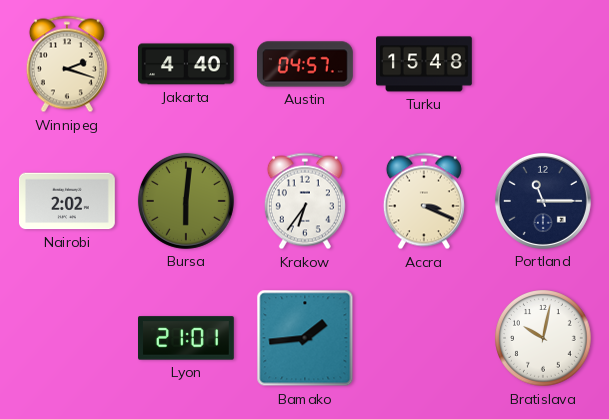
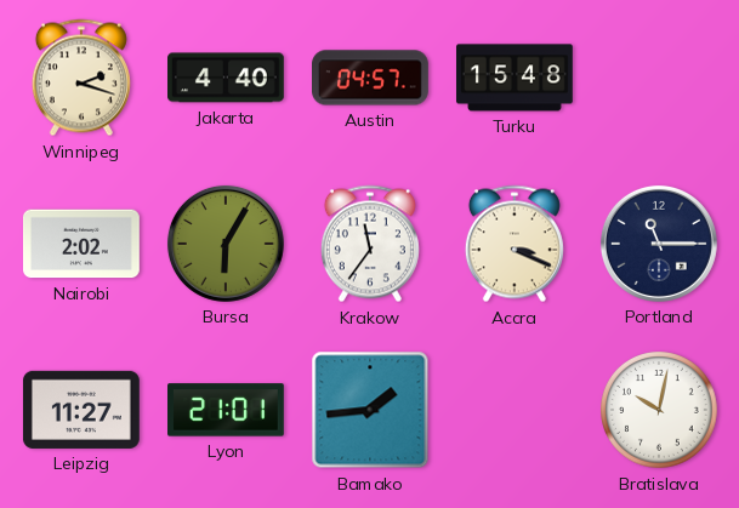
Bursa: 6:01 -> 6:05
Krakow: 6:36 -> 11:36
Leipzig: none -> 11:27
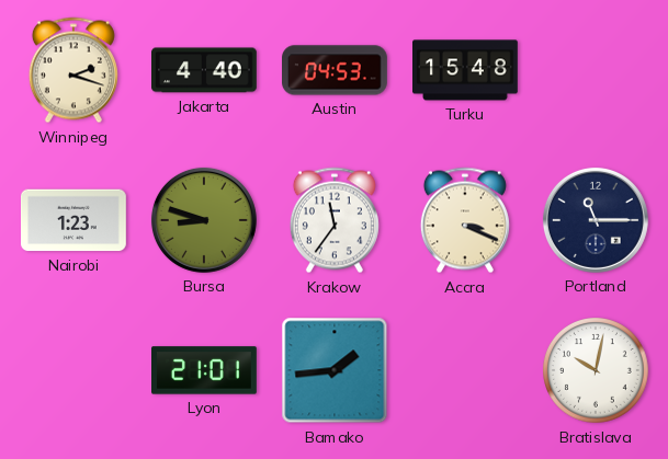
Austin: 04:57 -> 04:53
Nairobi: 2:02 -> 1:23
Bursa: 6:05 -> 8:48
Leipzig: 11:27 -> none
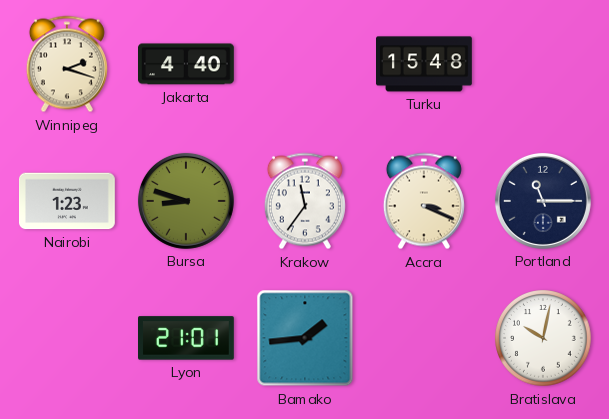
Austin: 04:53 -> none
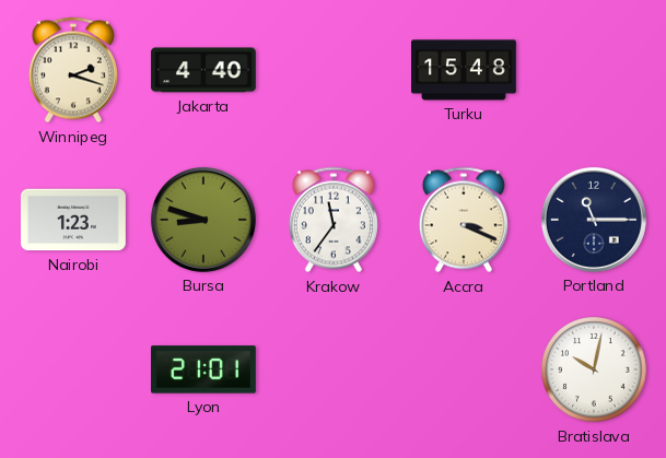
Bamako: 1:44 -> none
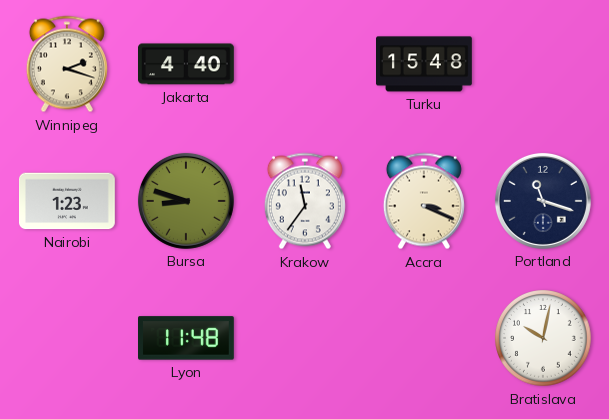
Portland: 11:15 -> 11:18
Lyon: 21:01 -> 11:48
